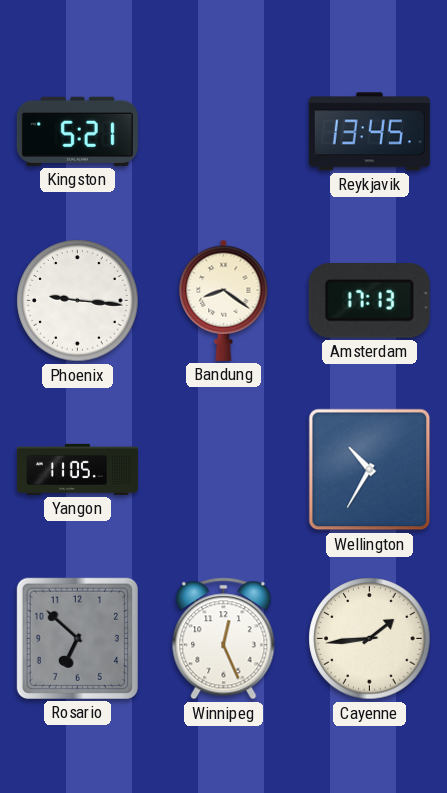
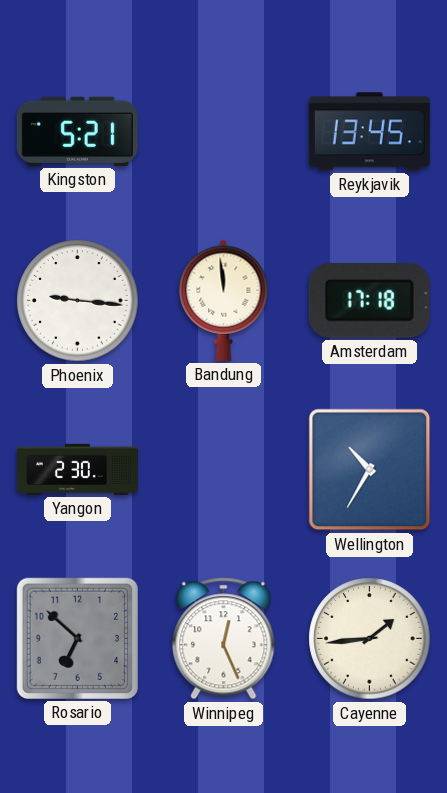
Bandung: 8:21 -> 11:59
Amsterdam: 17:13 -> 17:18
Yangon: 11:05 -> 2:30
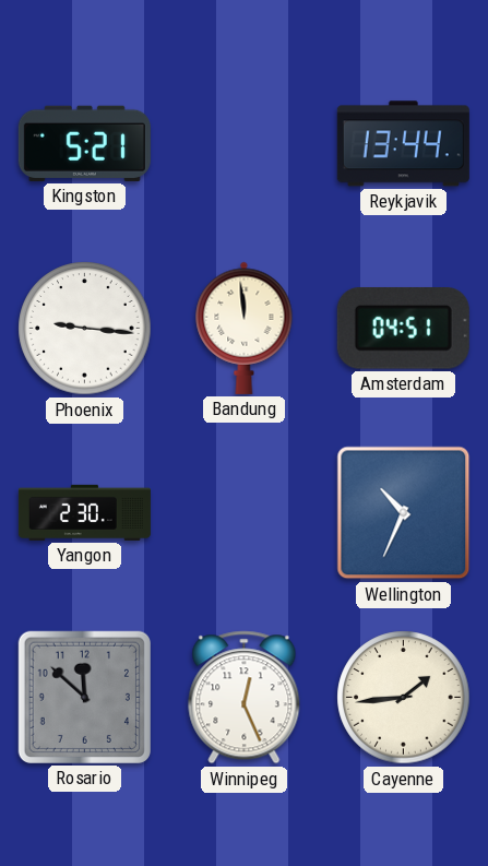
Reykjavik: 13:45 -> 13:44
Amsterdam: 17:18 -> 04:51
Wellington: 10:35 -> 10:34
Rosario: 6:52 -> 11:52
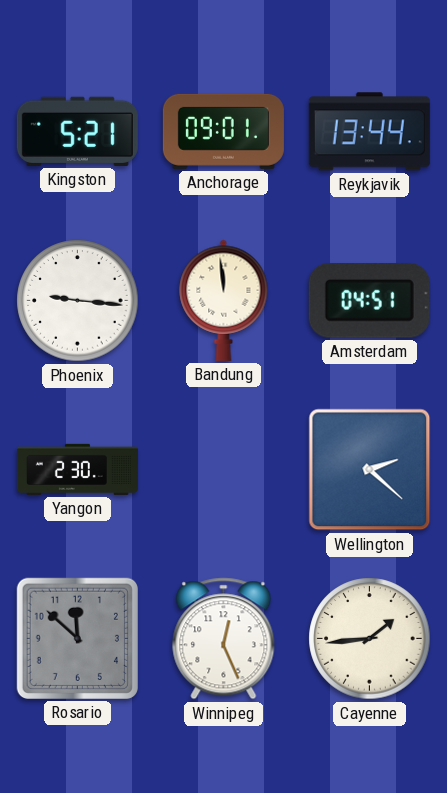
Anchorage: none -> 09:01
Wellington: 10:34 -> 2:22
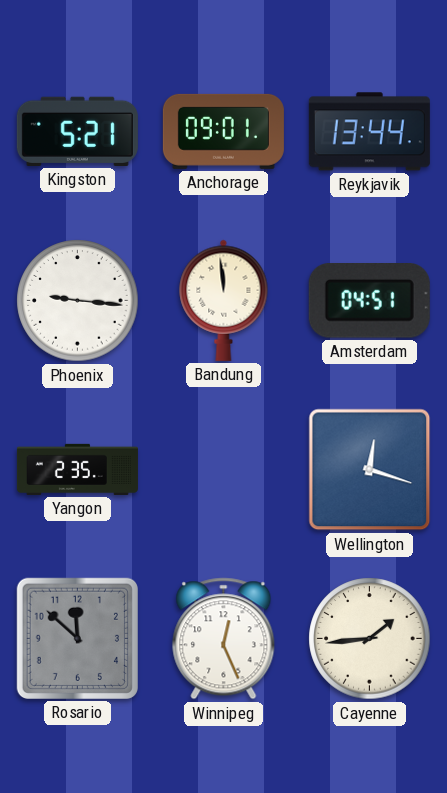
Yangon: 2:30 -> 2:35
Wellington: 2:22 -> 12:18
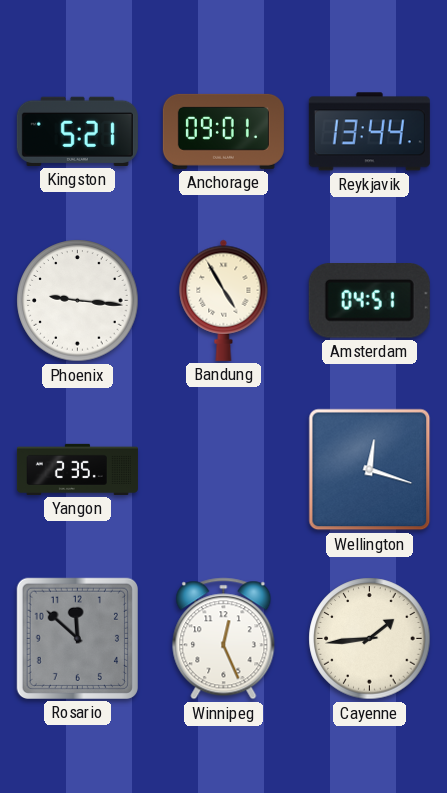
Bandung: 11:59 -> 4:55
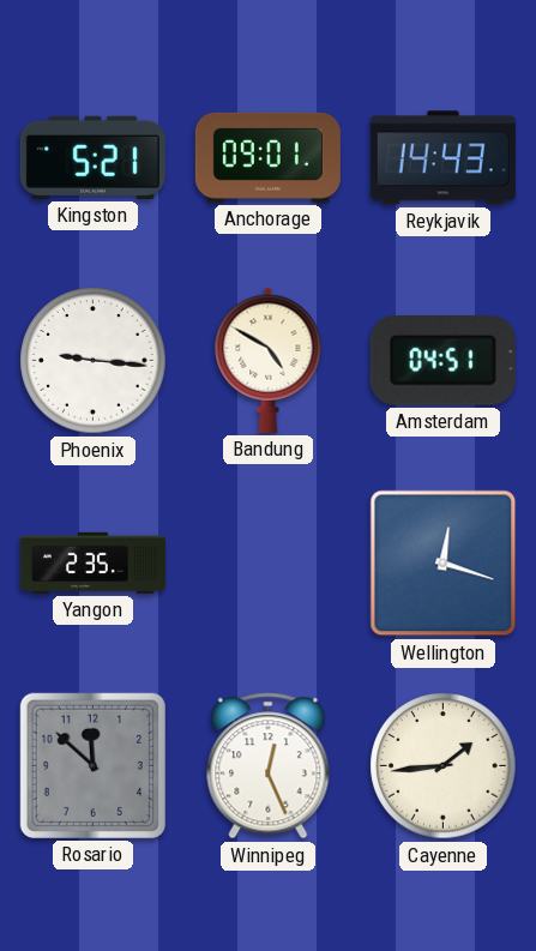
Reykjavik: 13:44 -> 14:43
Bandung: 4:55 -> 4:50
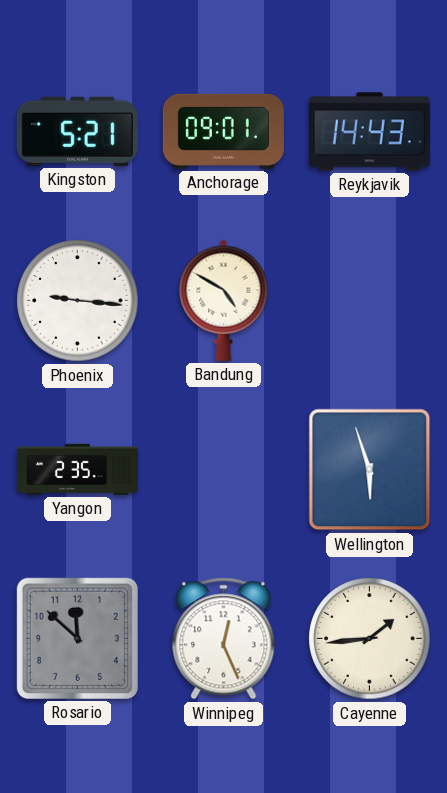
Amsterdam: 04:51 -> none
Wellington: 12:18 -> 5:57
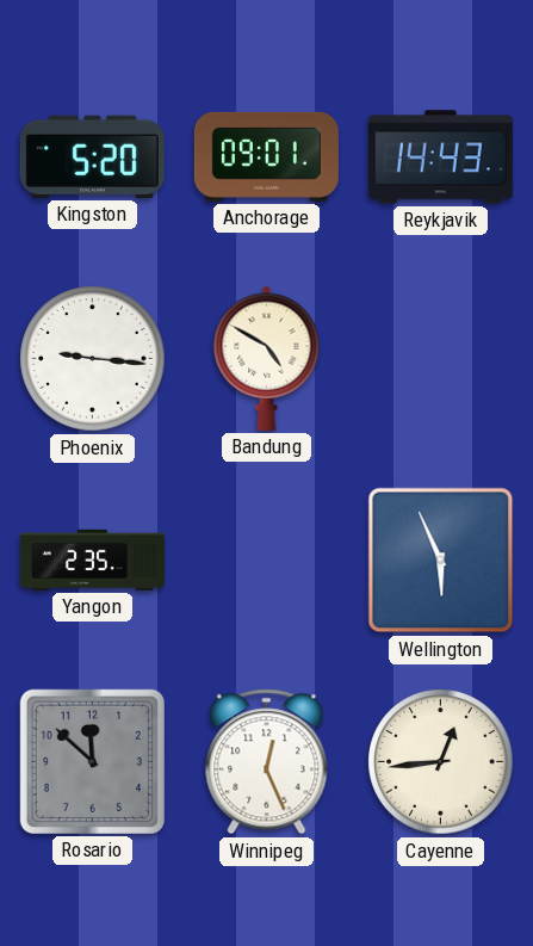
Kingston: 5:21 -> 5:20
Wellington: 5:57 -> 5:56
Cayenne: 1:44 -> 12:44
